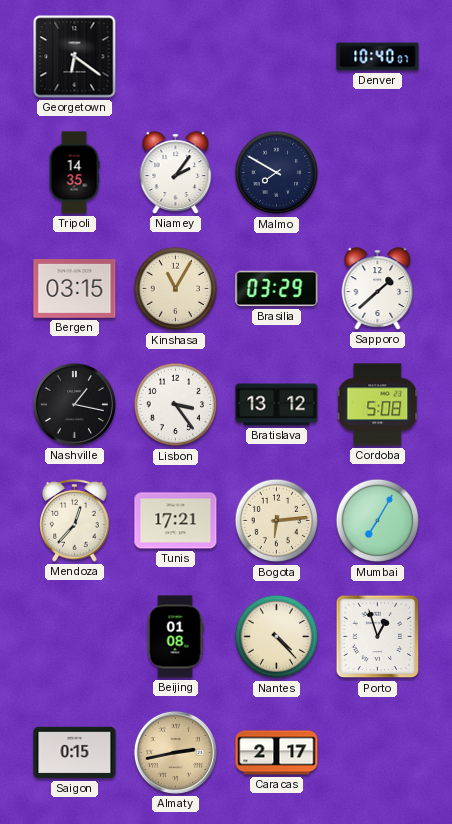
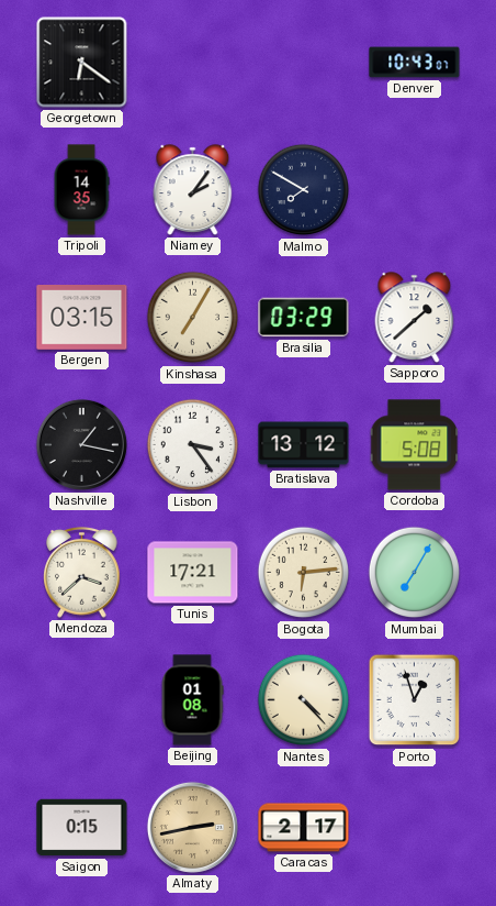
Denver: 10:40 -> 10:43
Kinshasa: 11:05 -> 7:05
Mendoza: 12:37 -> 3:38
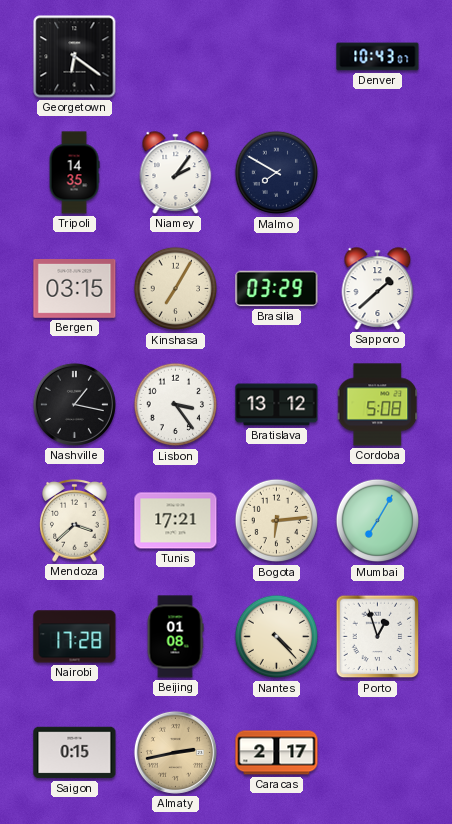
Nairobi: none -> 17:28
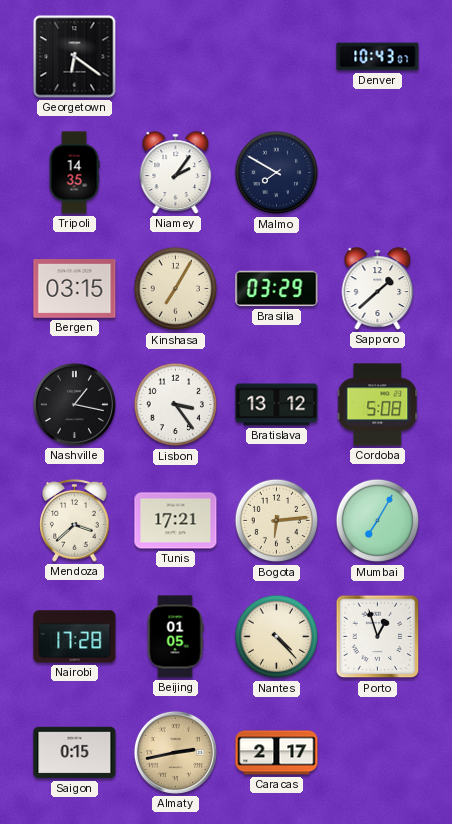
Beijing: 01:08 -> 01:05
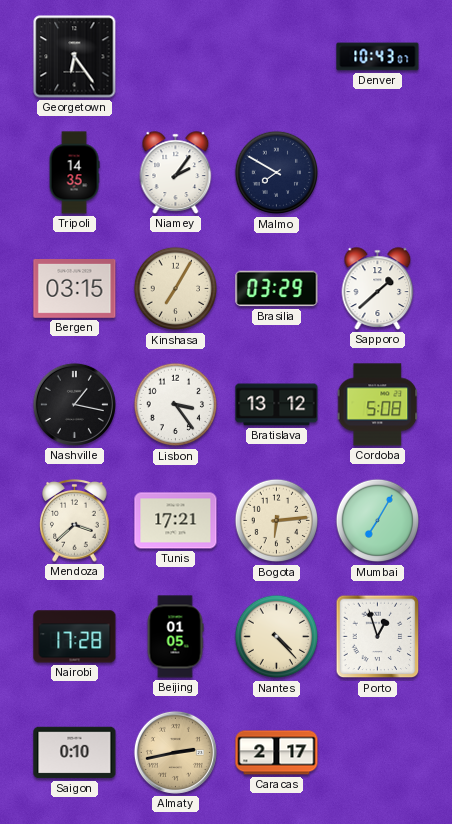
Georgetown: 6:21 -> 6:24
Saigon: 0:15 -> 0:10
